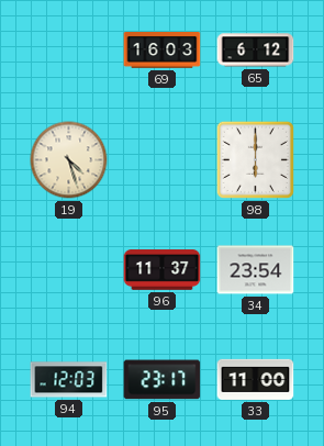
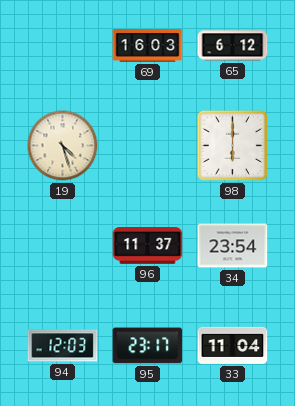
33: 11:00 -> 11:04
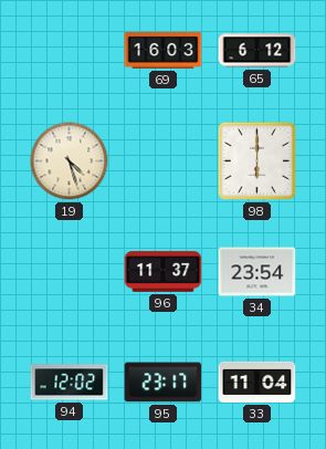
94: 12:03 -> 12:02
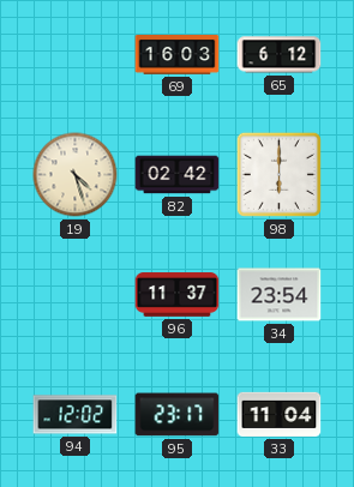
82: none -> 02:42
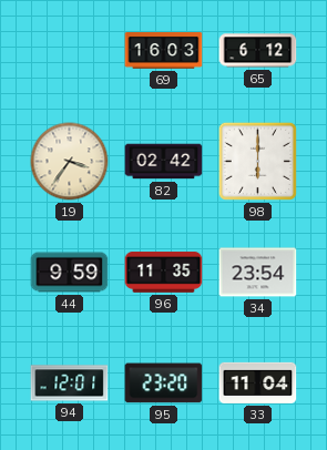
19: 4:27 -> 3:36
44: none -> 9:59
96: 11:37 -> 11:35
94: 12:02 -> 12:01
95: 23:17 -> 23:20
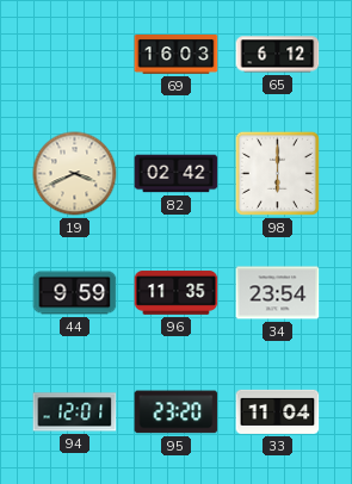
19: 3:36 -> 3:41
